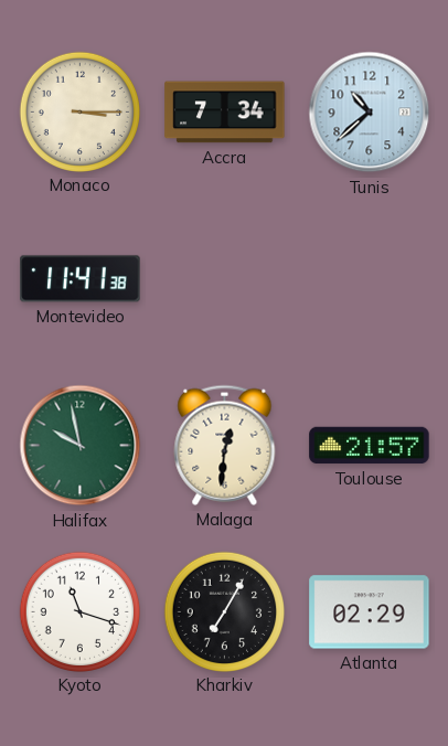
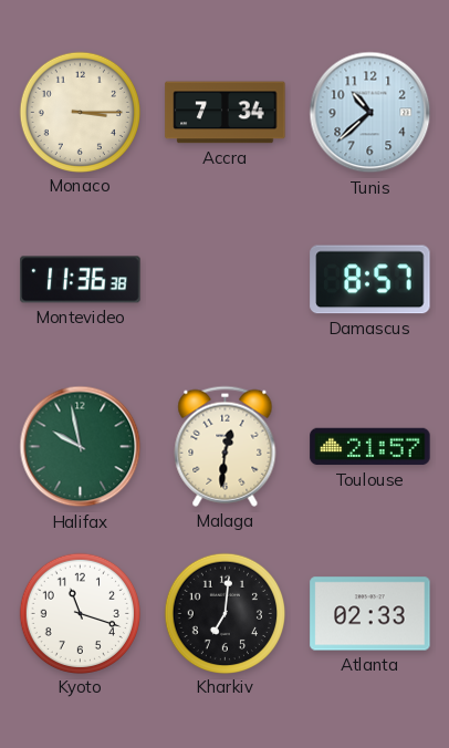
Montevideo: 11:41 -> 11:36
Damascus: none -> 8:57
Kharkiv: 7:05 -> 7:01
Atlanta: 02:29 -> 02:33
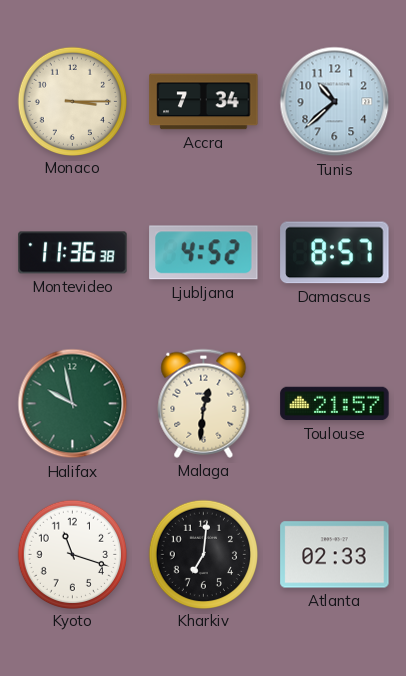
Ljubljana: none -> 4:52
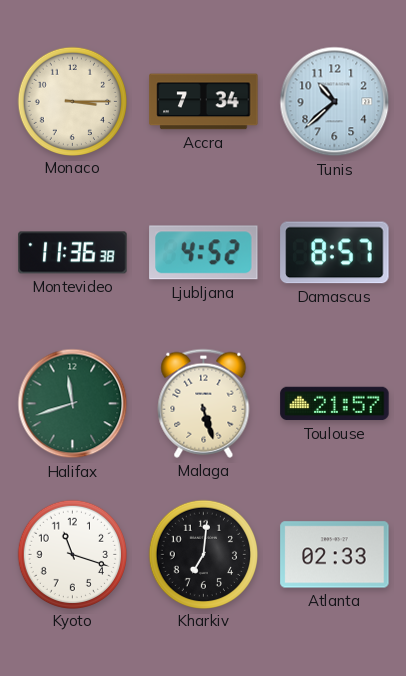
Halifax: 9:58 -> 11:42
Malaga: 12:31 -> 5:27
